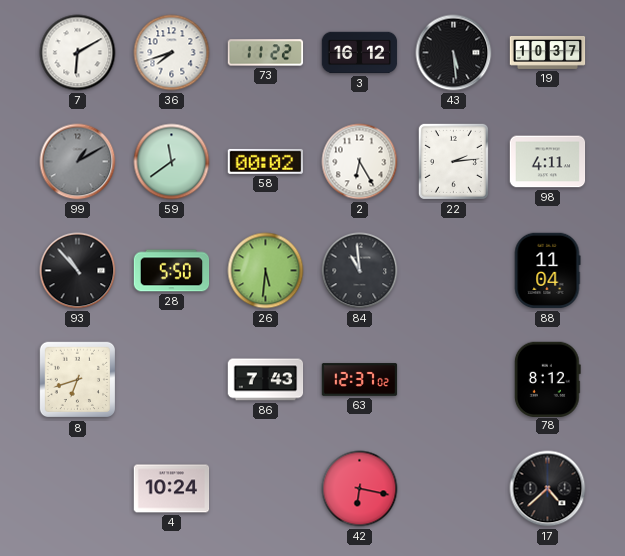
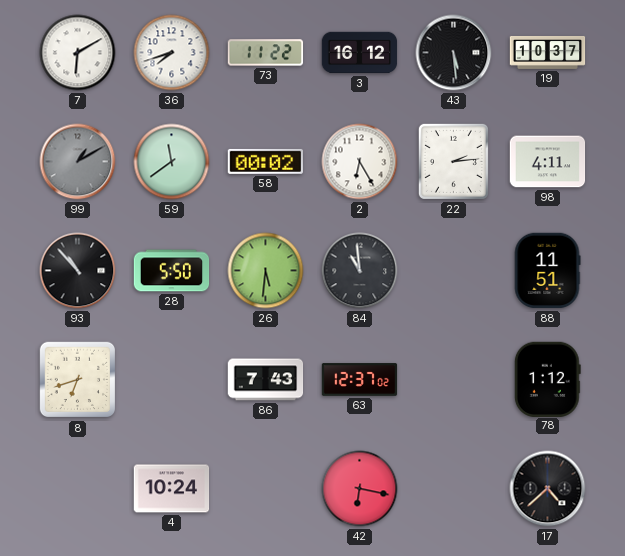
88: 11:04 -> 11:51
78: 8:12 -> 1:12
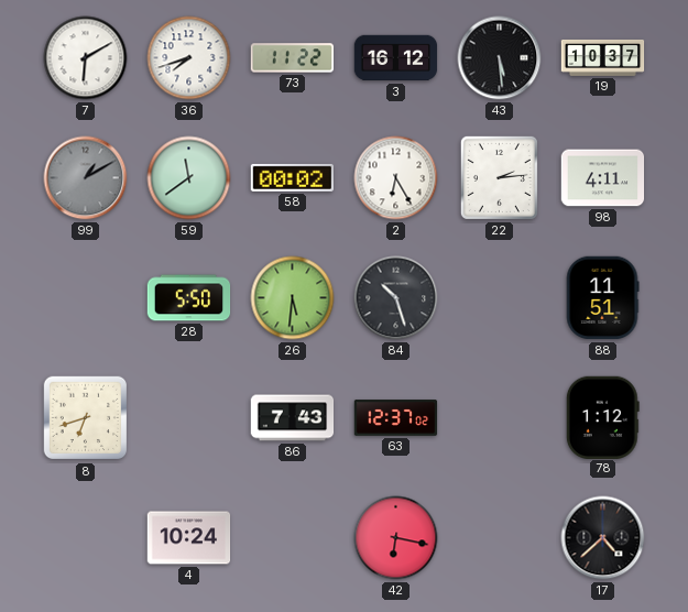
93: 10:53 -> none
84: 10:59 -> 10:27
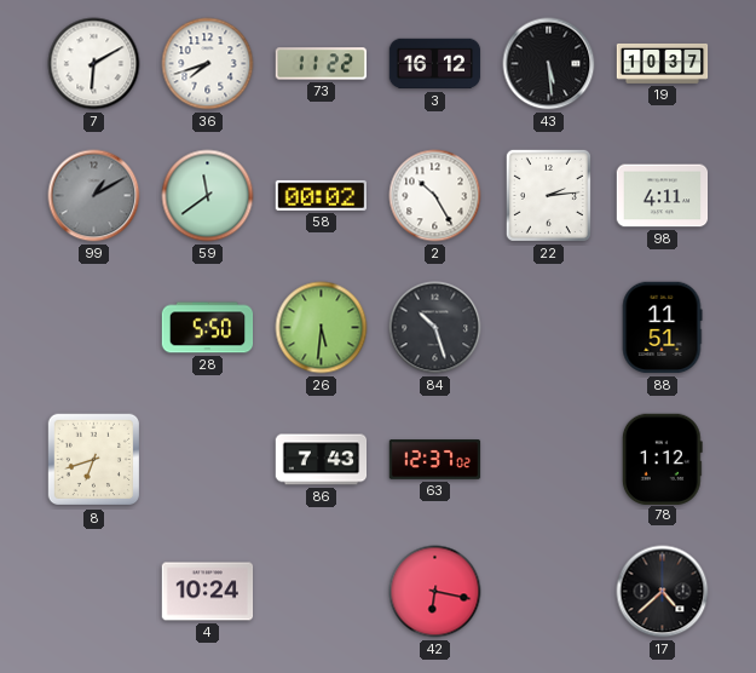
2: 6:25 -> 10:25
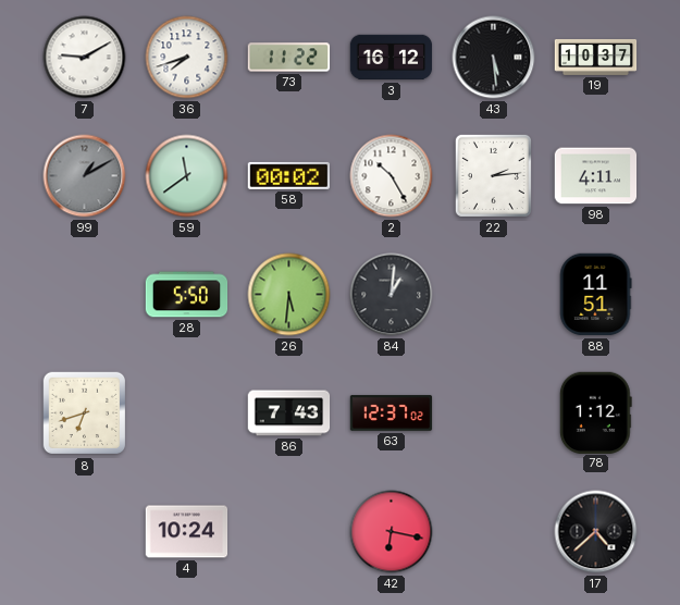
7: 6:10 -> 9:10
84: 10:27 -> 1:01
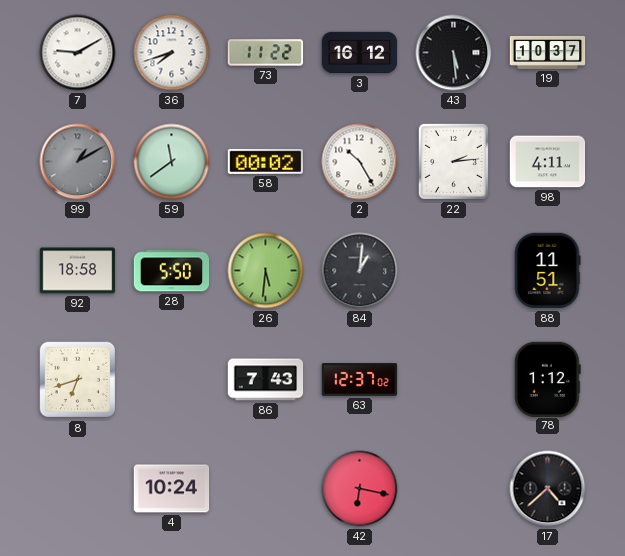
92: none -> 18:58
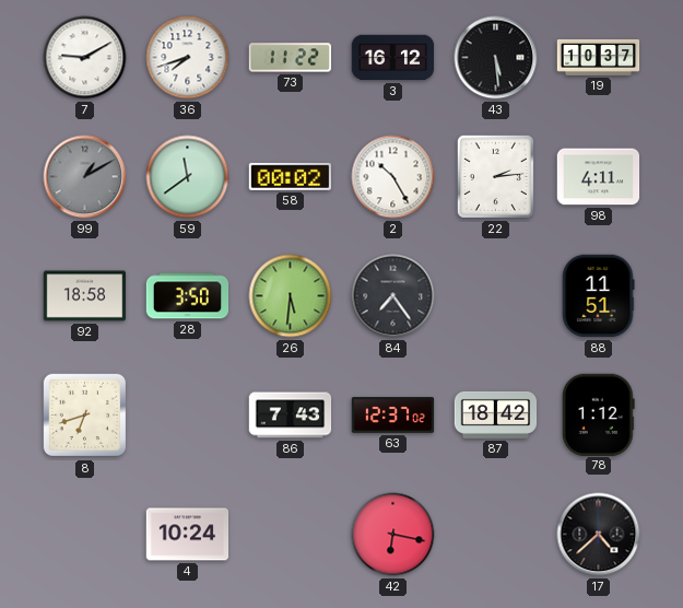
28: 5:50 -> 3:50
84: 1:01 -> 7:24
87: none -> 18:42
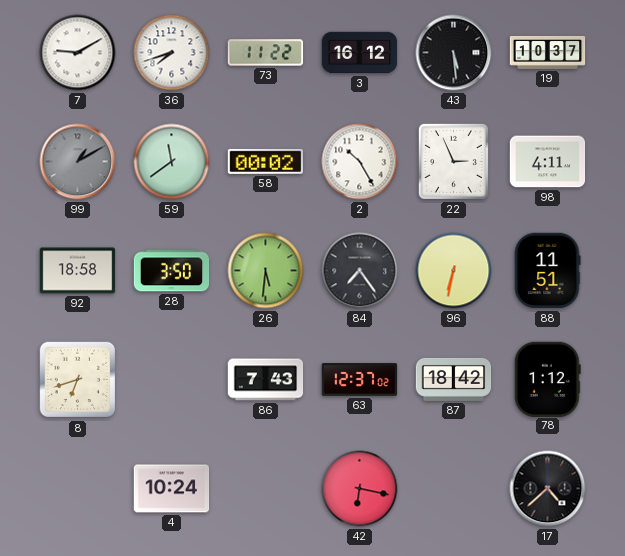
22: 2:14 -> 2:56
96: none -> 6:32
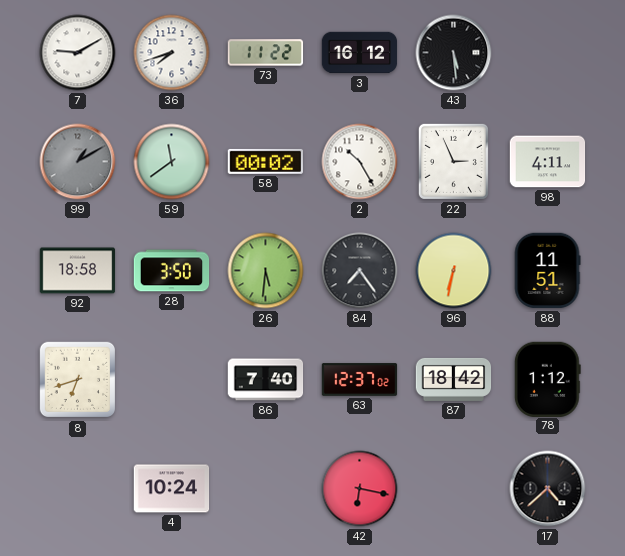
19: 10:37 -> none
86: 7:43 -> 7:40
